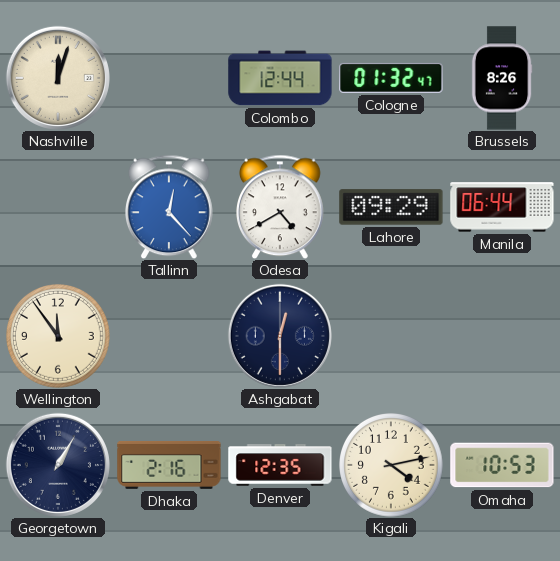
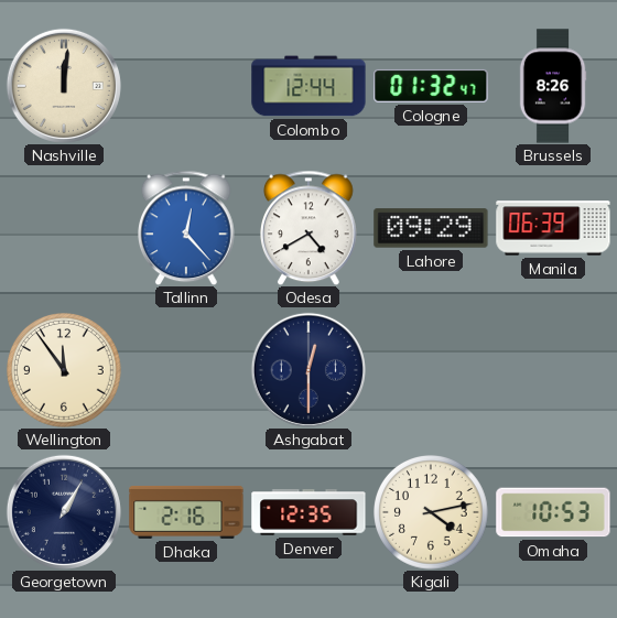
Nashville: 12:03 -> 12:01
Manila: 06:44 -> 06:39
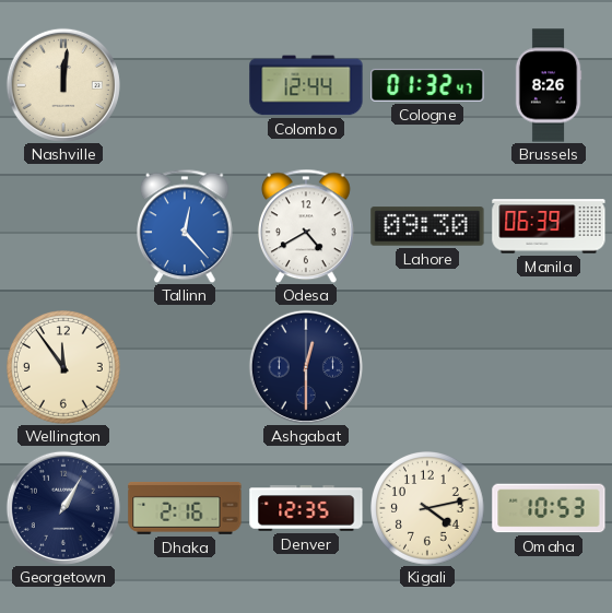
Lahore: 09:29 -> 09:30
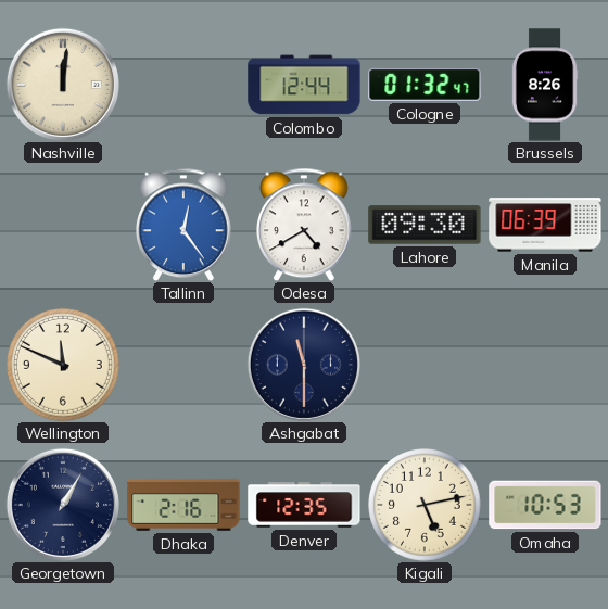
Tallinn: 12:23 -> 12:24
Wellington: 11:54 -> 11:49
Ashgabat: 12:30 -> 11:30
Kigali: 4:13 -> 5:13
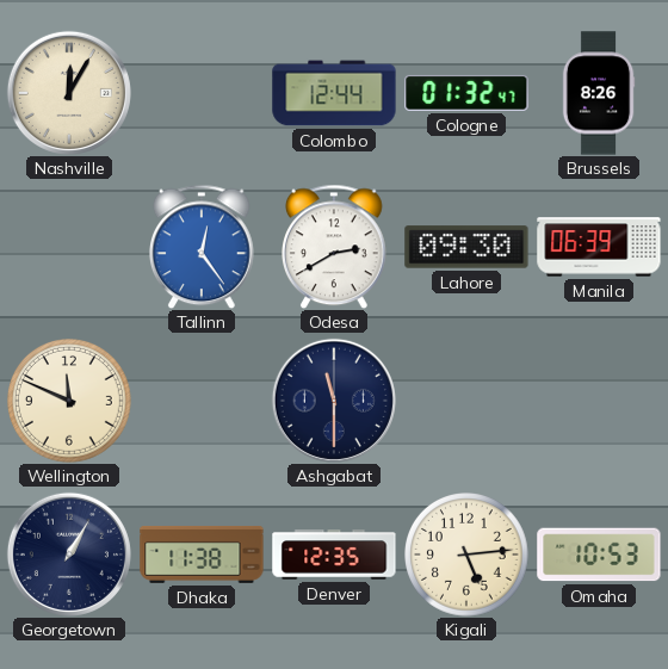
Nashville: 12:01 -> 12:05
Odesa: 4:40 -> 2:40
Dhaka: 2:16 -> 11:38
Kigali: 5:13 -> 5:14
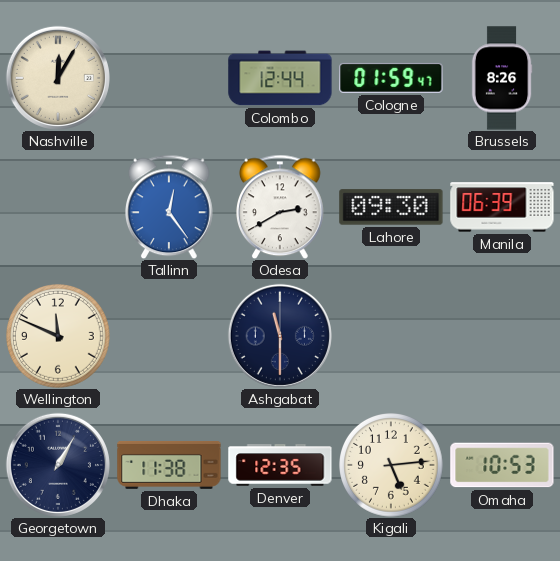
Cologne: 01:32 -> 01:59
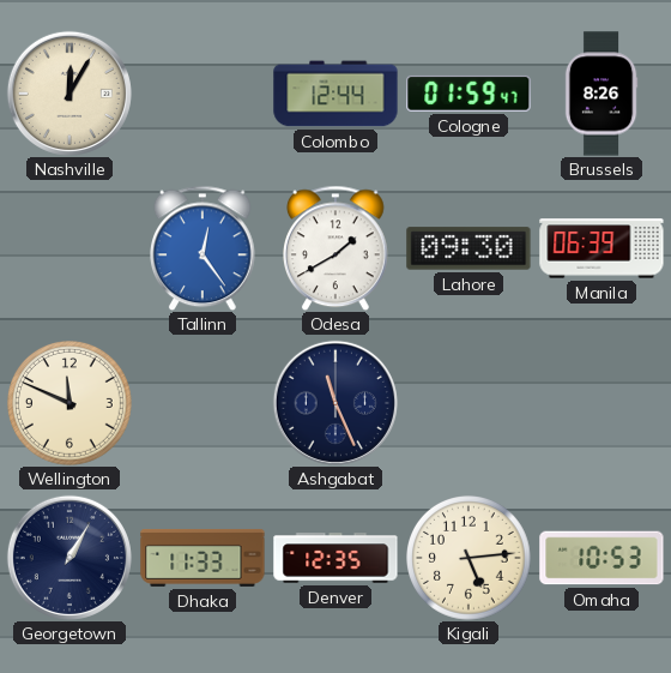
Odesa: 2:40 -> 1:40
Ashgabat: 11:30 -> 11:26
Dhaka: 11:38 -> 11:33
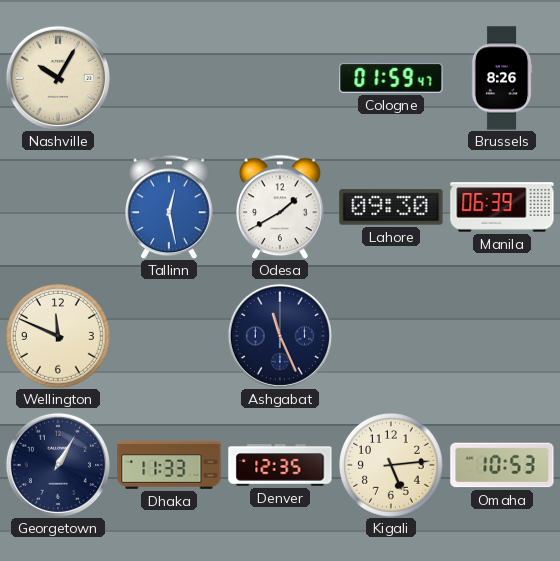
Nashville: 12:05 -> 10:05
Colombo: 12:44 -> none
Tallinn: 12:24 -> 12:28
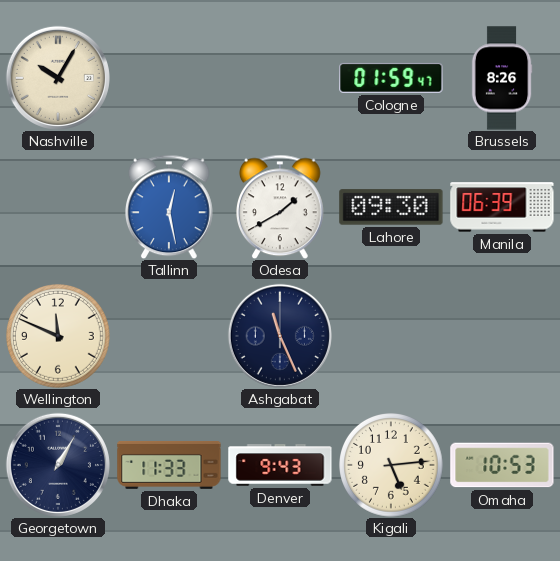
Denver: 12:35 -> 9:43
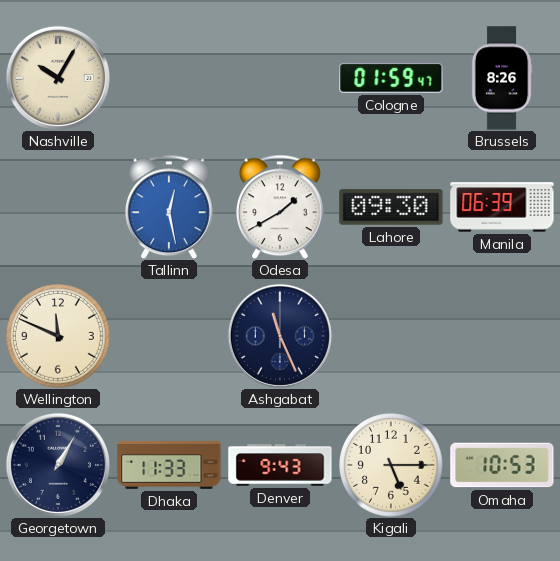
Kigali: 5:14 -> 5:15
